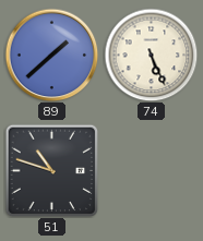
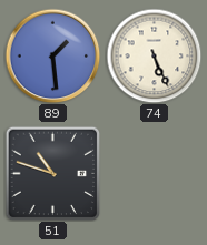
89: 1:38 -> 1:29
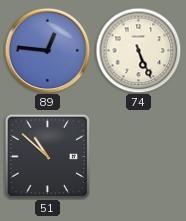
89: 1:29 -> 12:46
51: 10:48 -> 10:52
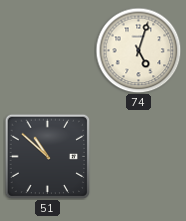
89: 12:46 -> none
74: 5:26 -> 5:03
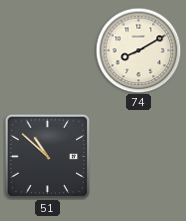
74: 5:03 -> 8:10
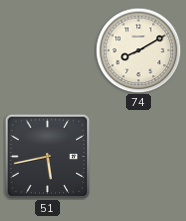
51: 10:52 -> 5:43
